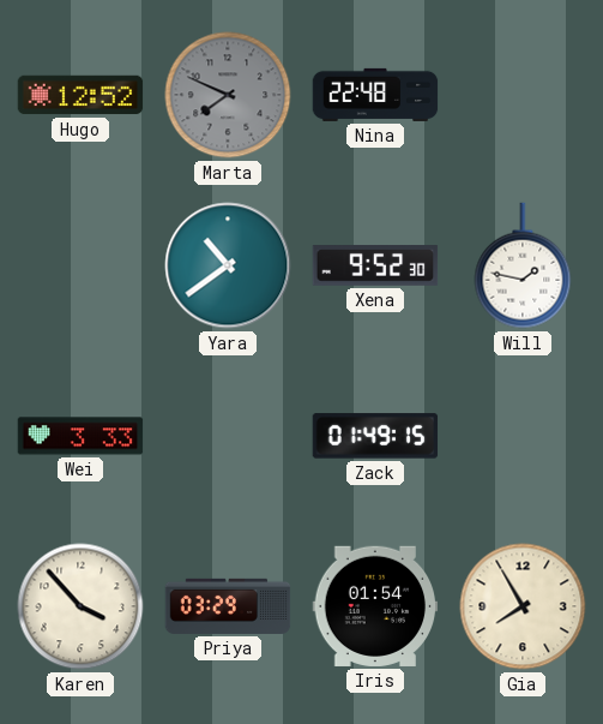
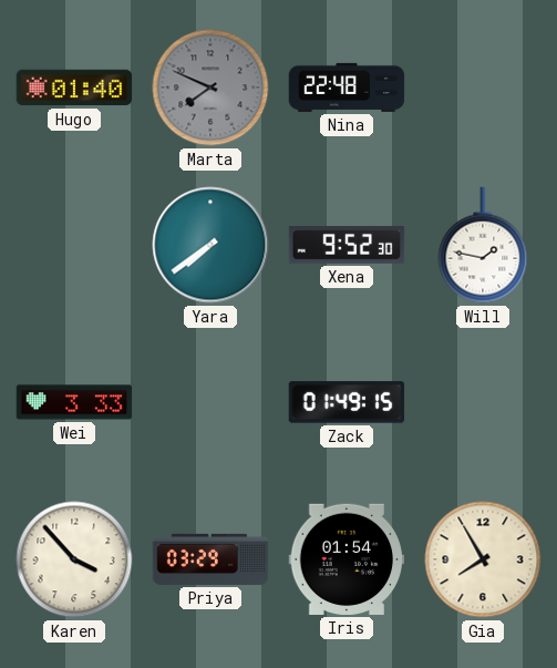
Hugo: 12:52 -> 01:40
Yara: 10:39 -> 7:39
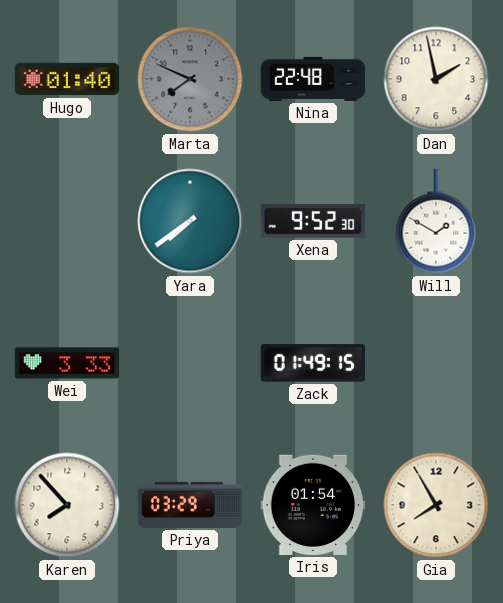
Dan: none -> 1:58
Will: 1:47 -> 1:50
Karen: 3:53 -> 7:53
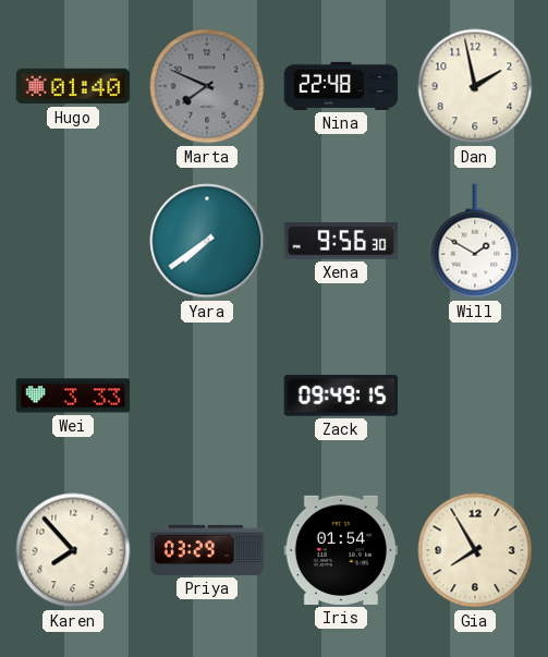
Xena: 9:52 -> 9:56
Zack: 01:49 -> 09:49
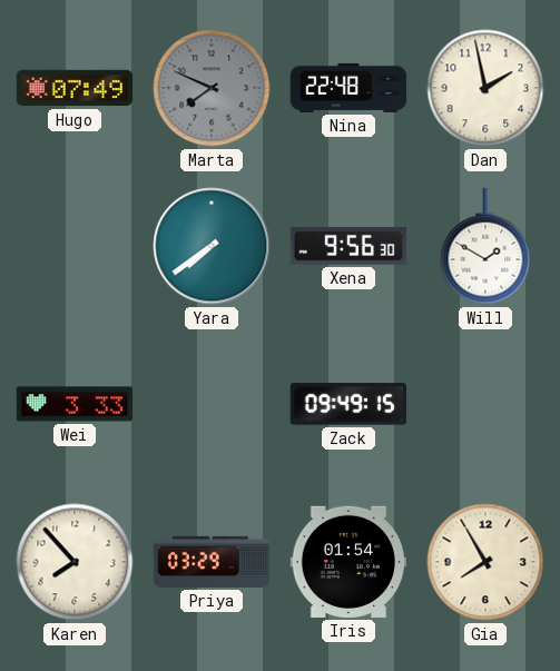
Hugo: 01:40 -> 07:49
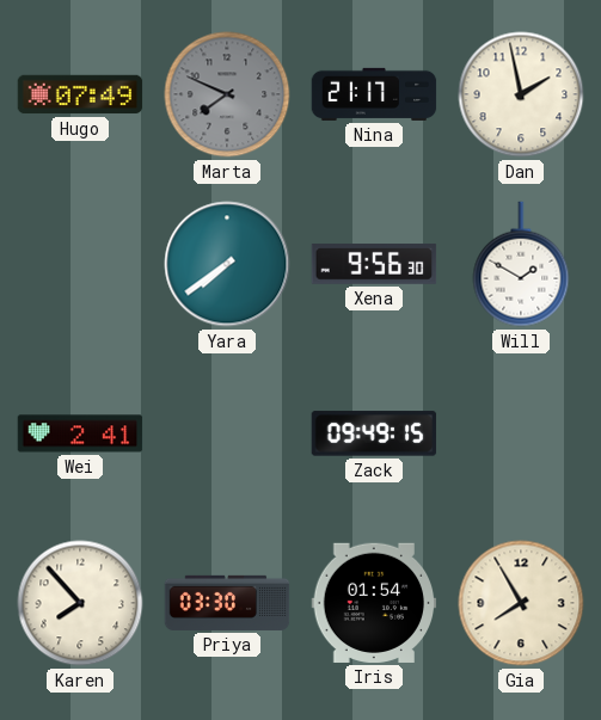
Nina: 22:48 -> 21:17
Wei: 3:33 -> 2:41
Priya: 03:29 -> 03:30
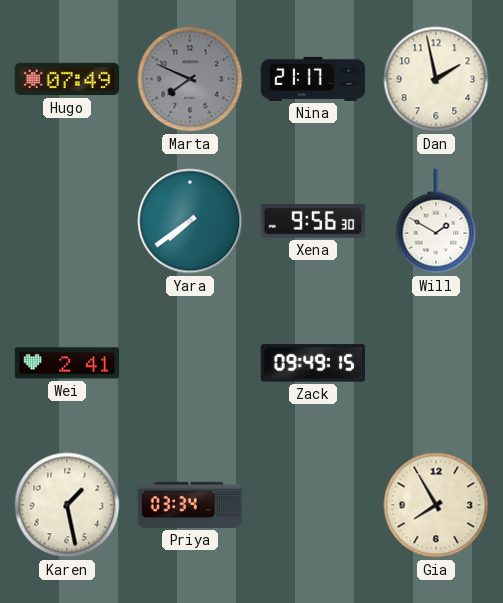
Karen: 7:53 -> 1:28
Priya: 03:30 -> 03:34
Iris: 01:54 -> none
